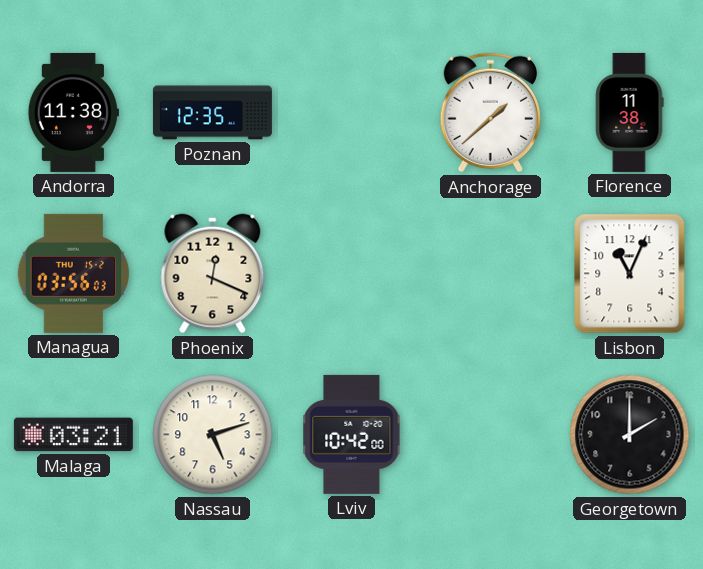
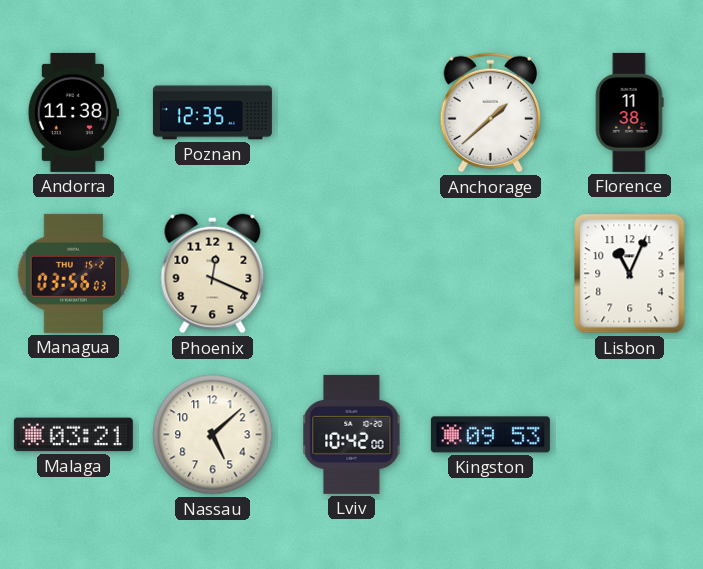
Nassau: 5:12 -> 5:08
Kingston: none -> 09:53
Georgetown: 2:00 -> none
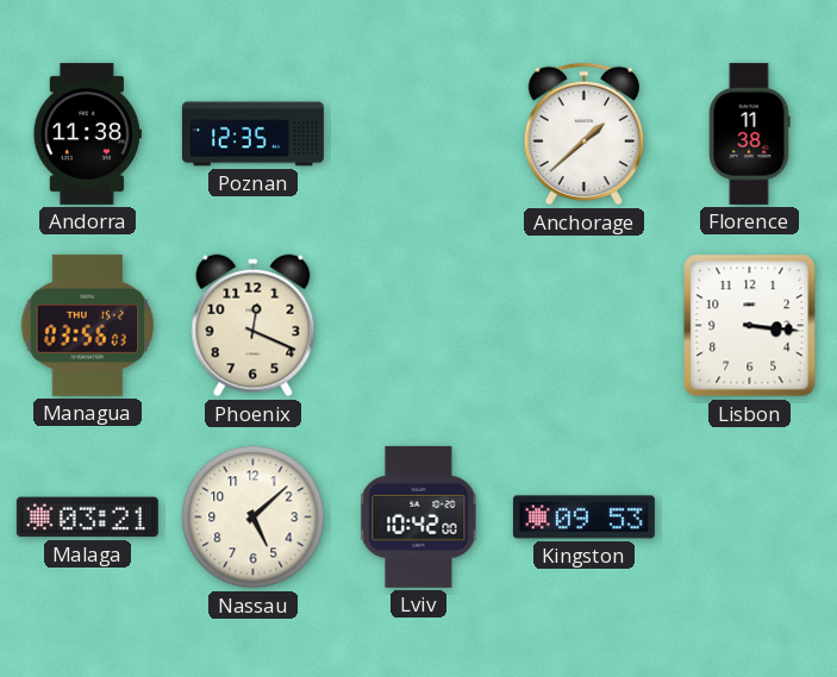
Lisbon: 11:04 -> 3:16
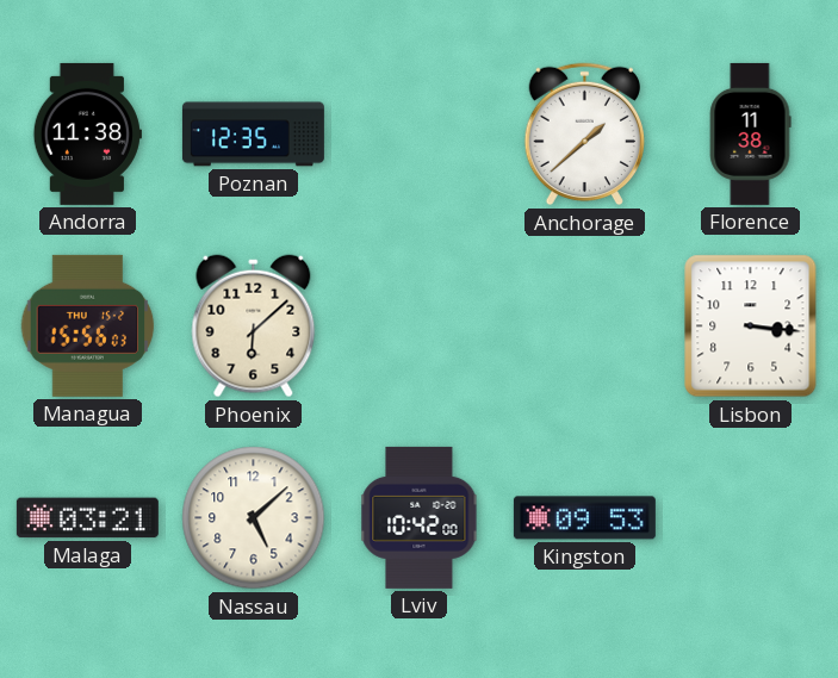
Managua: 03:56 -> 15:56
Phoenix: 12:19 -> 6:08
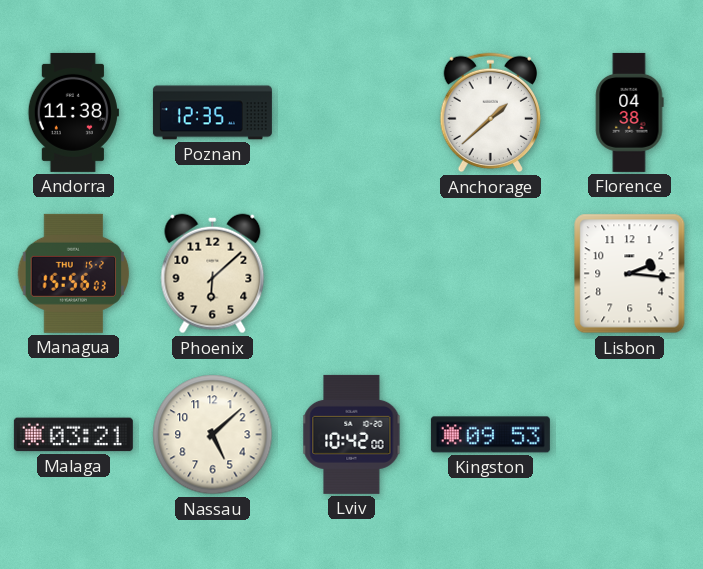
Florence: 11:38 -> 04:38
Lisbon: 3:16 -> 2:16
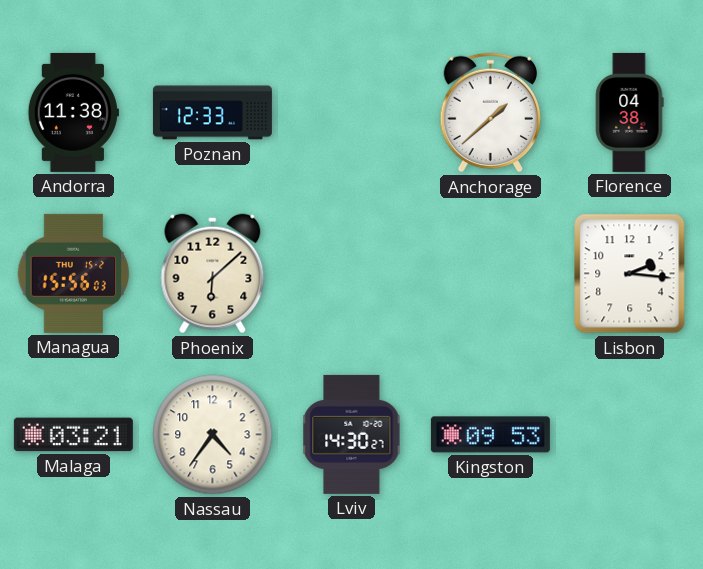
Poznan: 12:35 -> 12:33
Nassau: 5:08 -> 4:36
Lviv: 10:42 -> 14:30
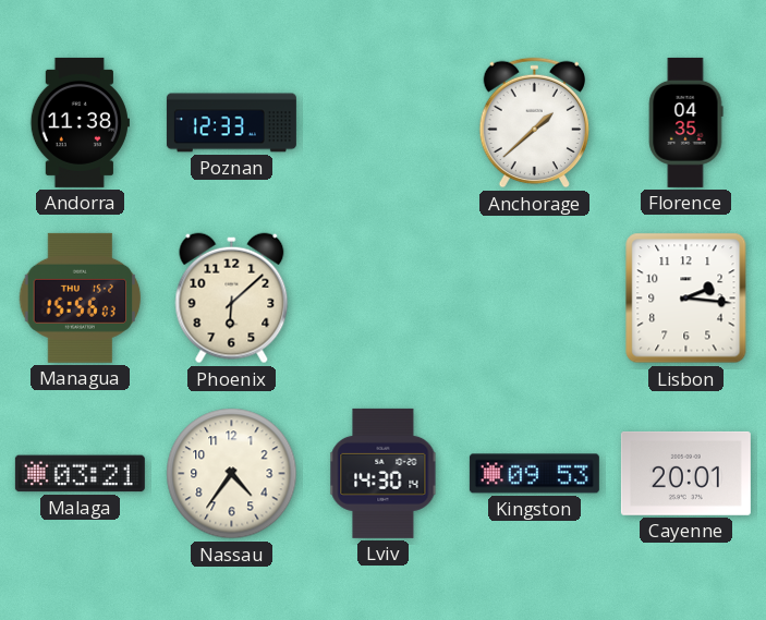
Florence: 04:38 -> 04:35
Lviv: 14:30:27 -> 14:30:14
Cayenne: none -> 20:01
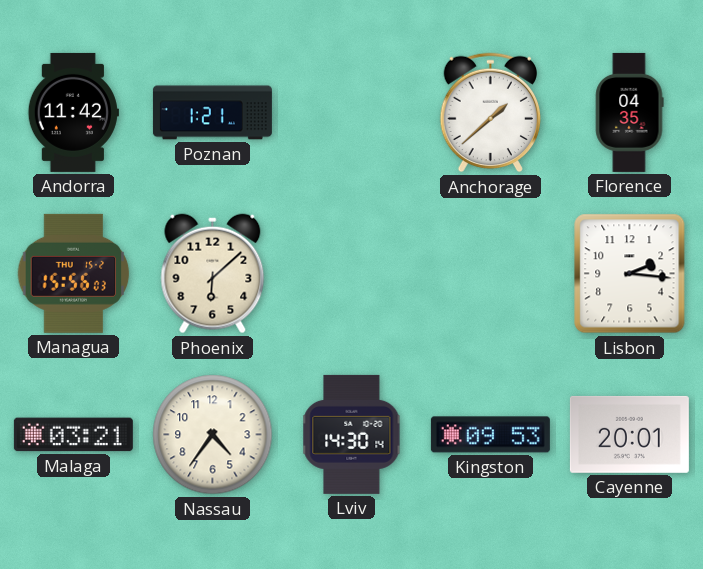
Andorra: 11:38 -> 11:42
Poznan: 12:33 -> 1:21
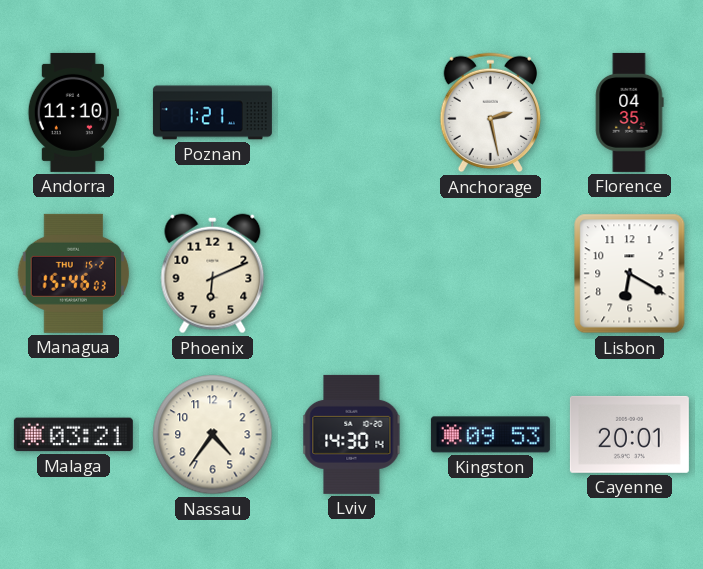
Andorra: 11:42 -> 11:10
Anchorage: 1:38 -> 2:28
Managua: 15:56 -> 15:46
Phoenix: 6:08 -> 6:11
Lisbon: 2:16 -> 6:20
